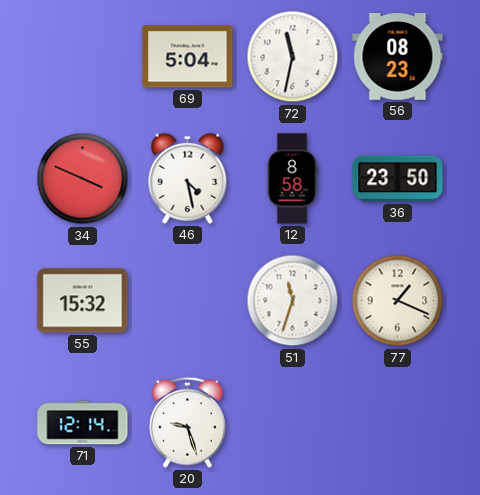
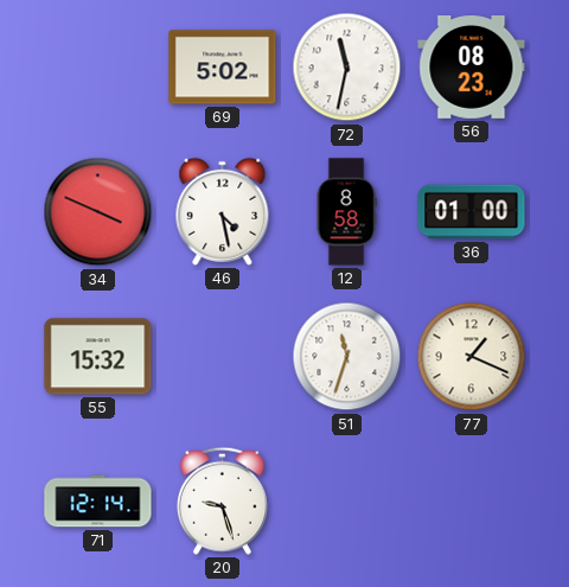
69: 5:04 -> 5:02
36: 23:50 -> 01:00
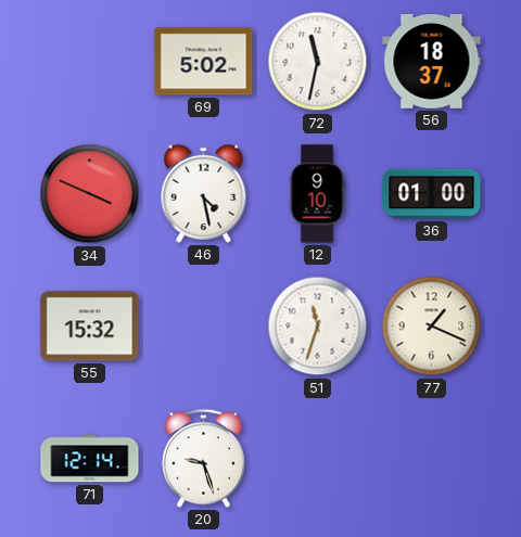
56: 08:23 -> 18:37
12: 8:58 -> 9:10
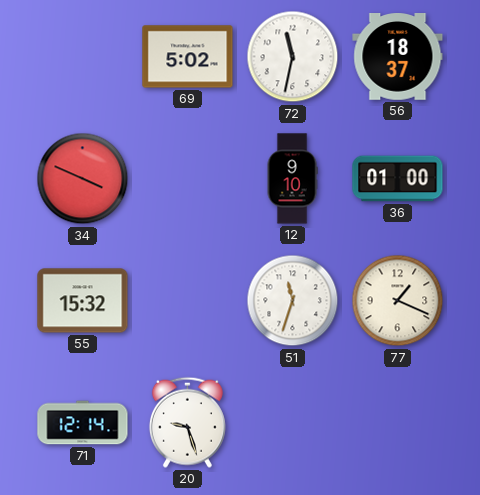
46: 4:28 -> none
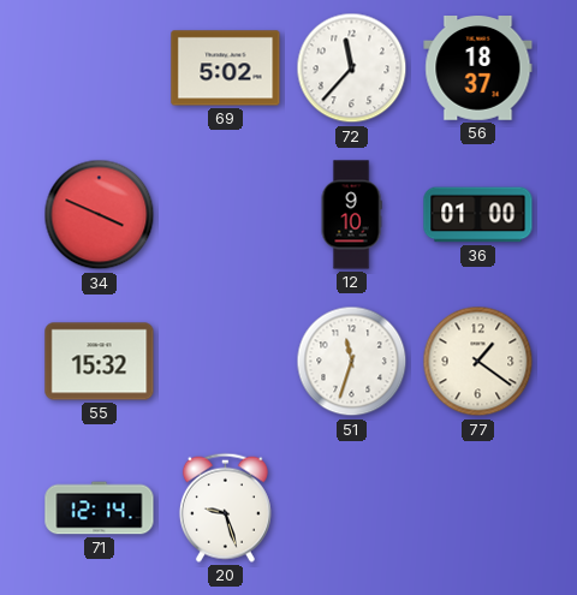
72: 11:32 -> 11:37
77: 1:19 -> 1:21
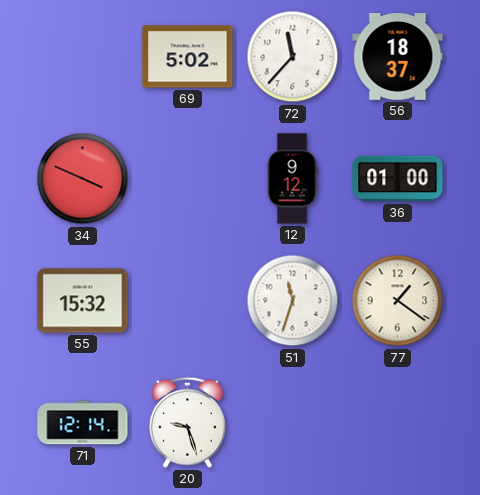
12: 9:10 -> 9:12
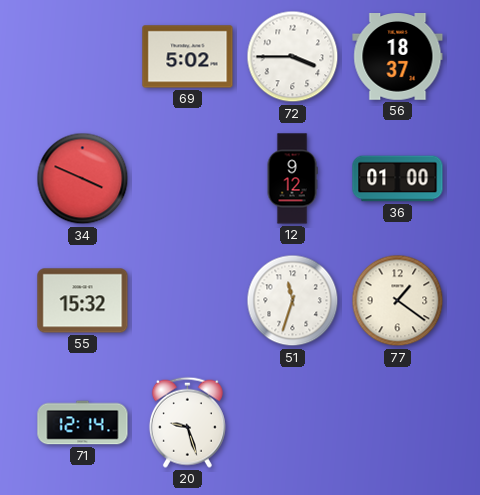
72: 11:37 -> 3:45
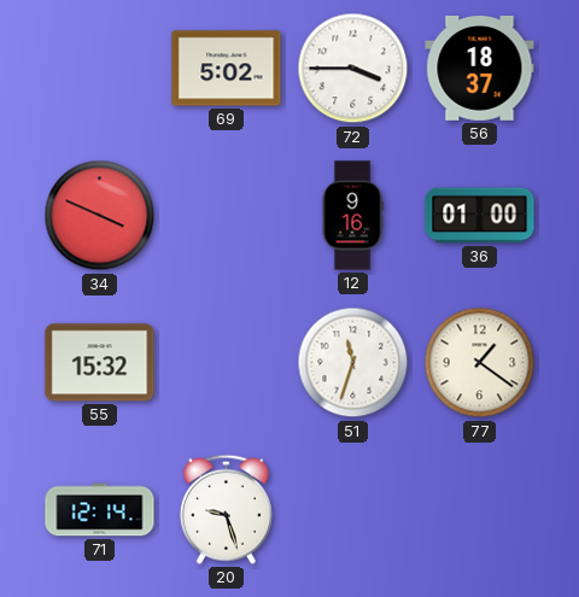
12: 9:12 -> 9:16
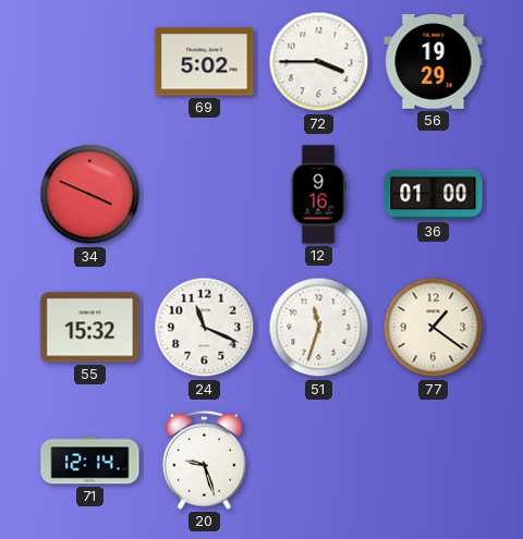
56: 18:37 -> 19:29
24: none -> 11:19
